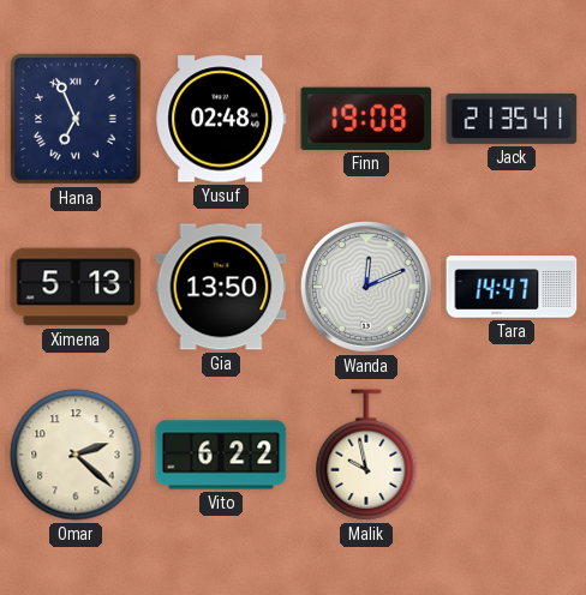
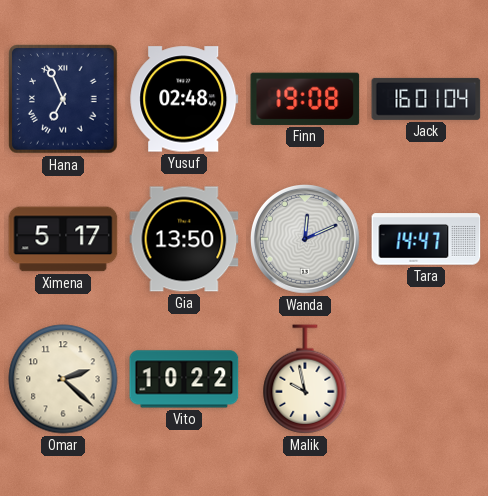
Jack: 21:35 -> 16:01
Ximena: 5:13 -> 5:17
Vito: 6:22 -> 10:22
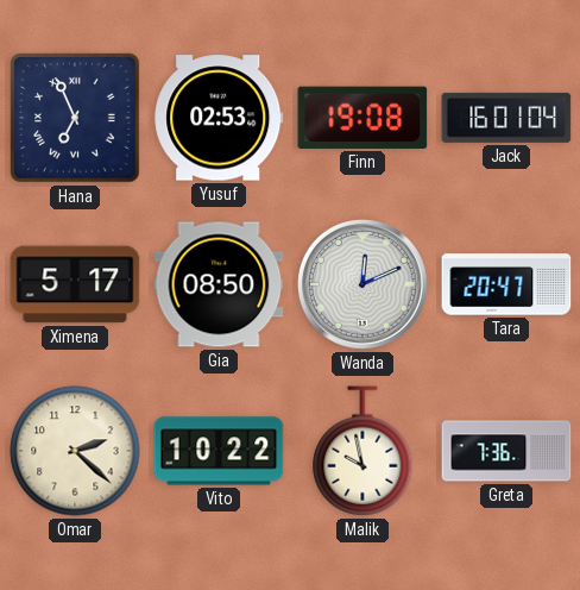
Yusuf: 02:48 -> 02:53
Gia: 13:50 -> 08:50
Tara: 14:47 -> 20:47
Greta: none -> 7:36
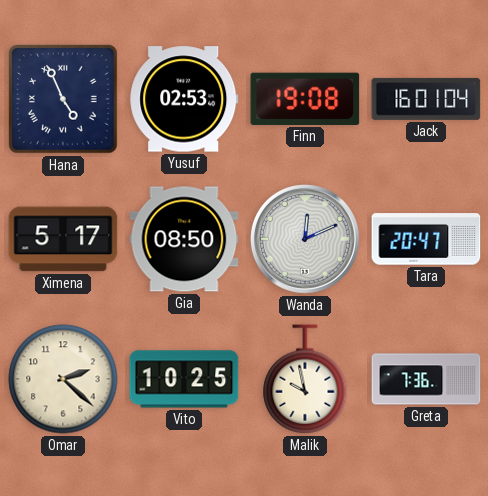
Hana: 6:56 -> 4:56
Vito: 10:22 -> 10:25
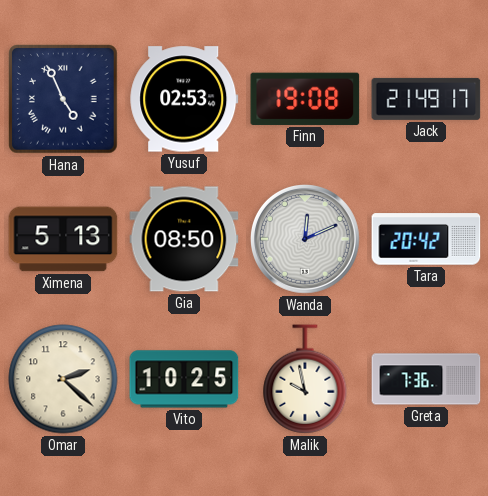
Jack: 16:01 -> 21:49
Ximena: 5:17 -> 5:13
Tara: 20:47 -> 20:42
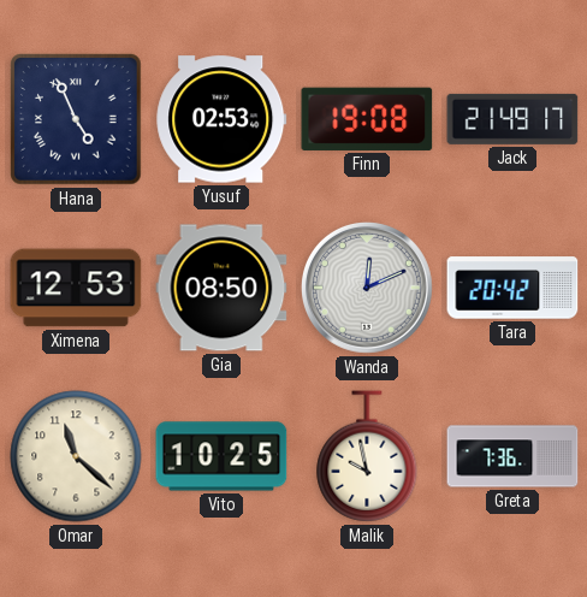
Ximena: 5:13 -> 12:53
Omar: 2:22 -> 11:22
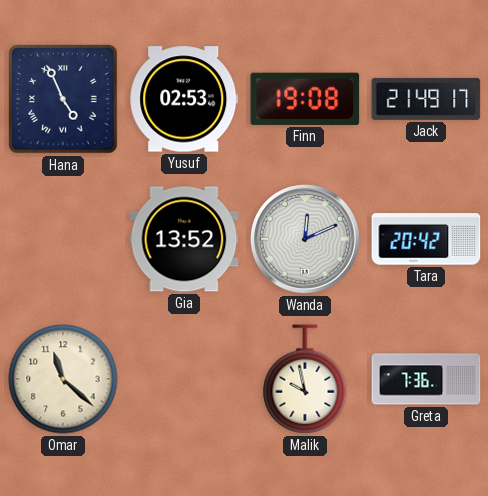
Ximena: 12:53 -> none
Gia: 08:50 -> 13:52
Vito: 10:25 -> none
